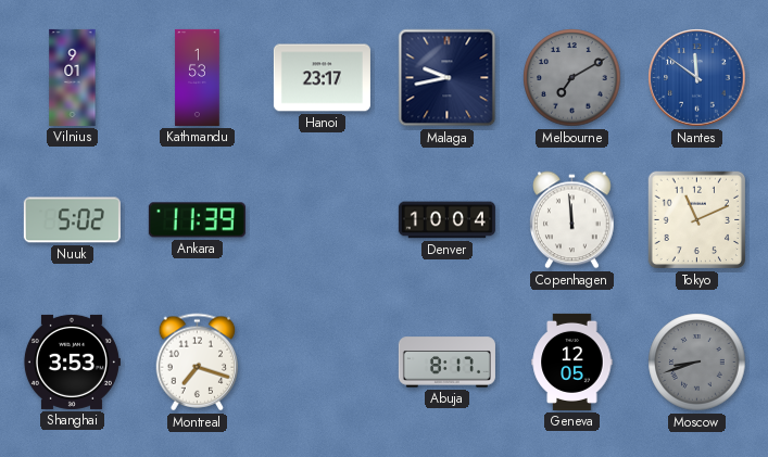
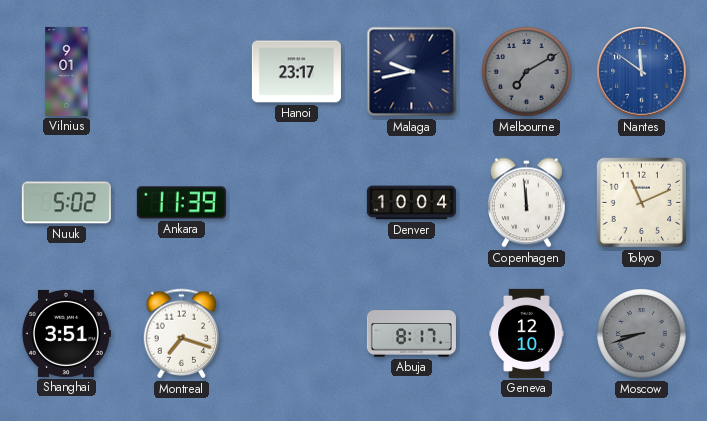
Kathmandu: 1:53 -> none
Shanghai: 3:53 -> 3:51
Geneva: 12:05 -> 12:10
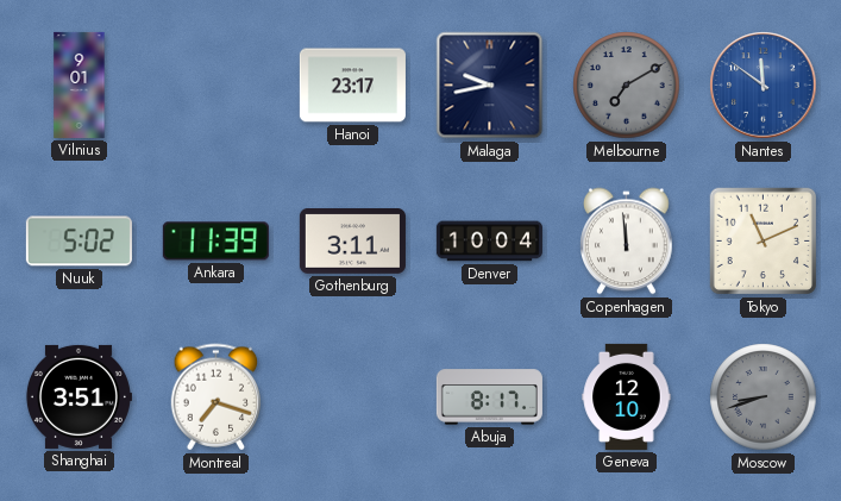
Gothenburg: none -> 3:11
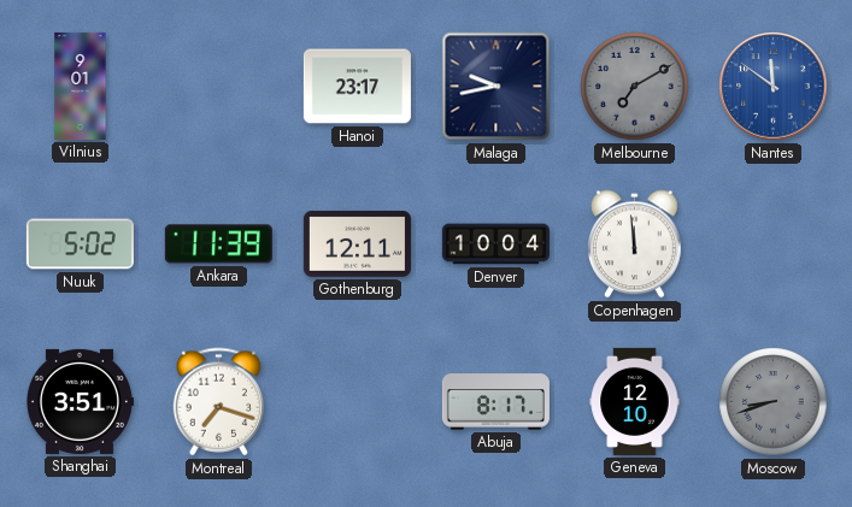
Gothenburg: 3:11 -> 12:11
Tokyo: 11:11 -> none
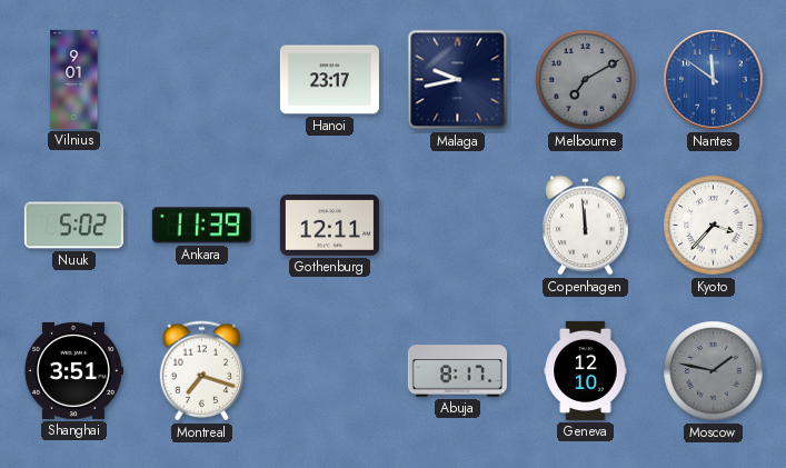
Denver: 10:04 -> none
Kyoto: none -> 3:37
Moscow: 8:42 -> 1:47
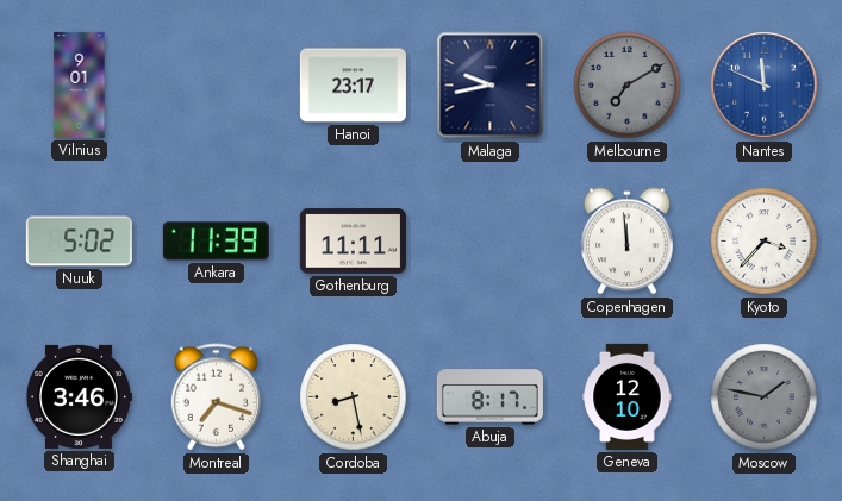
Nantes: 11:51 -> 11:49
Gothenburg: 12:11 -> 11:11
Shanghai: 3:51 -> 3:46
Cordoba: none -> 8:28
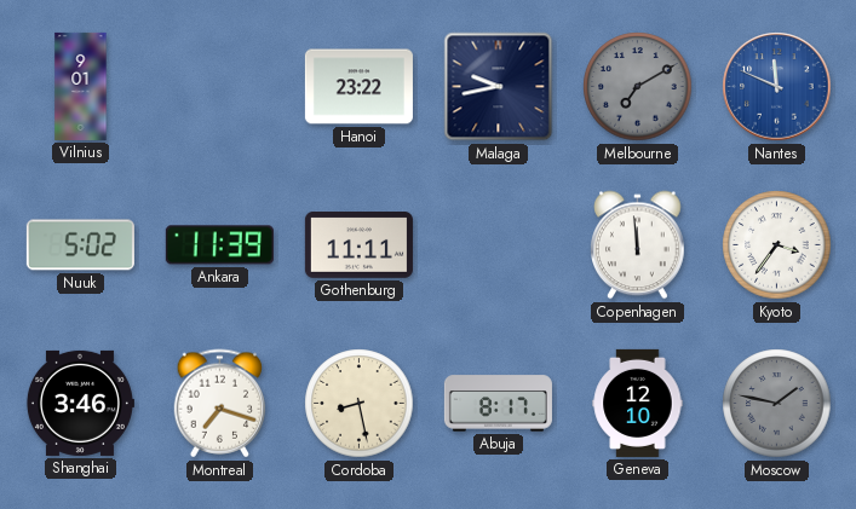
Hanoi: 23:17 -> 23:22
Kyoto: 3:37 -> 3:36
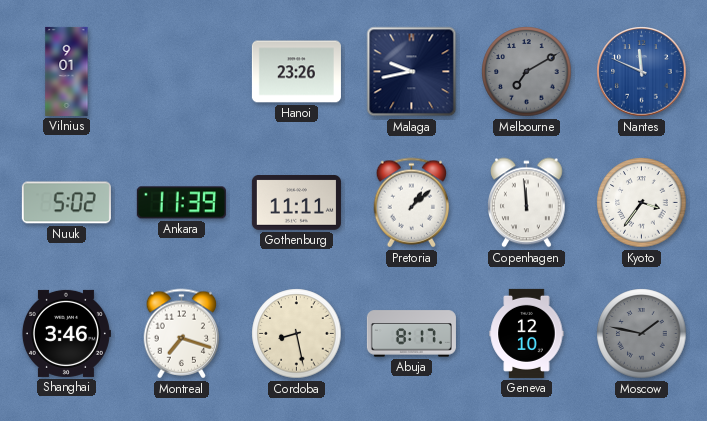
Hanoi: 23:22 -> 23:26
Pretoria: none -> 1:08
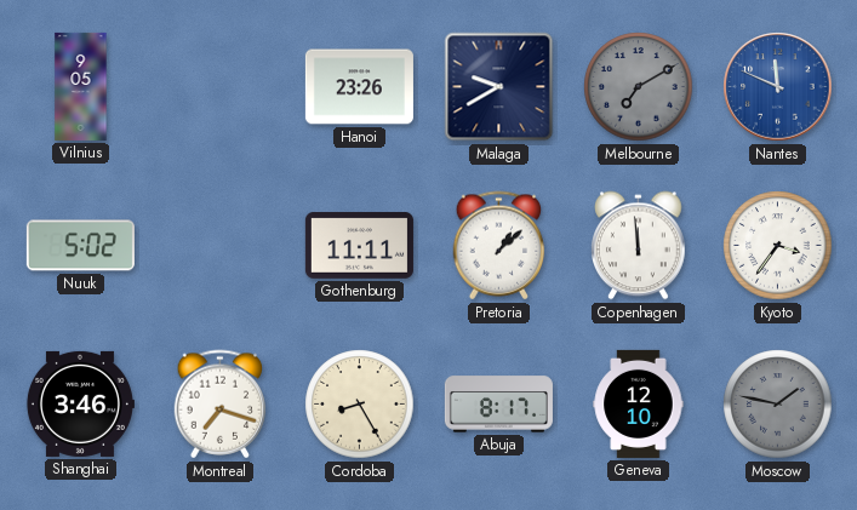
Vilnius: 9:01 -> 9:05
Malaga: 9:43 -> 9:40
Ankara: 11:39 -> none
Cordoba: 8:28 -> 8:25
